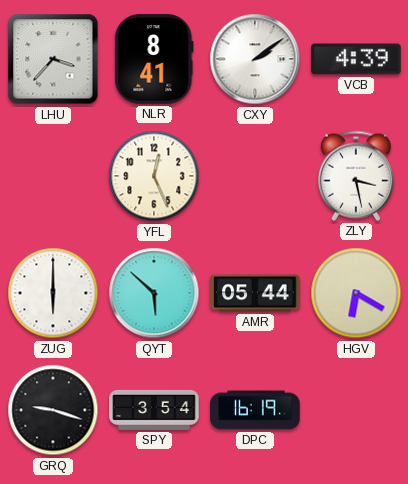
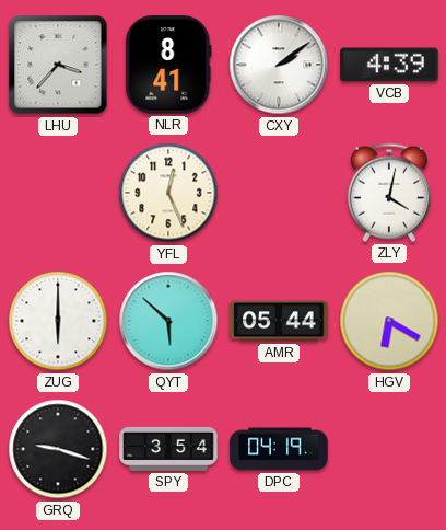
ZLY: 3:28 -> 4:02
DPC: 16:19 -> 04:19
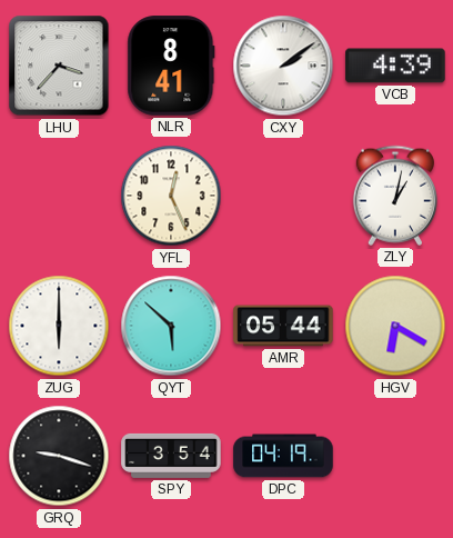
ZLY: 4:02 -> 1:02
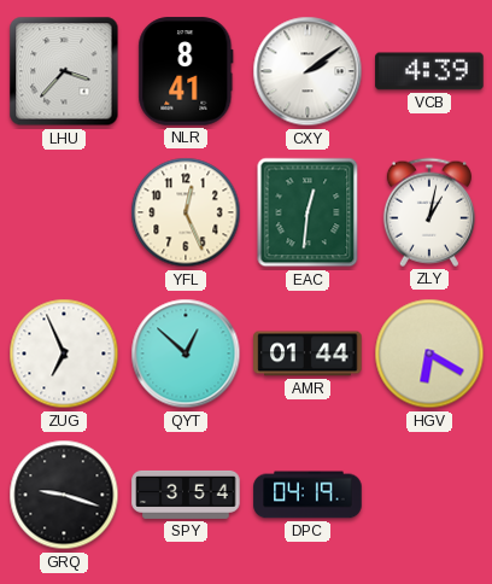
EAC: none -> 12:31
ZUG: 6:00 -> 6:56
QYT: 5:52 -> 12:52
AMR: 05:44 -> 01:44
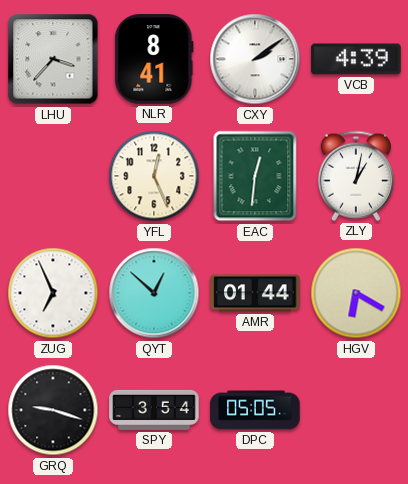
DPC: 04:19 -> 05:05
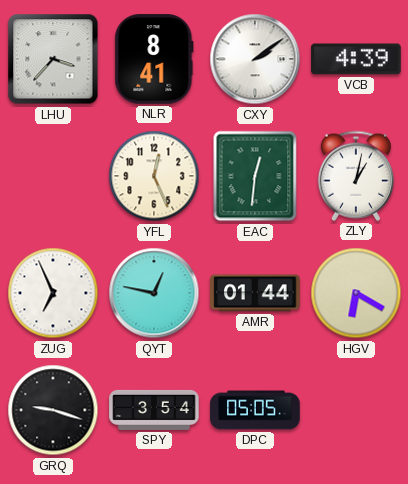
QYT: 12:52 -> 12:47
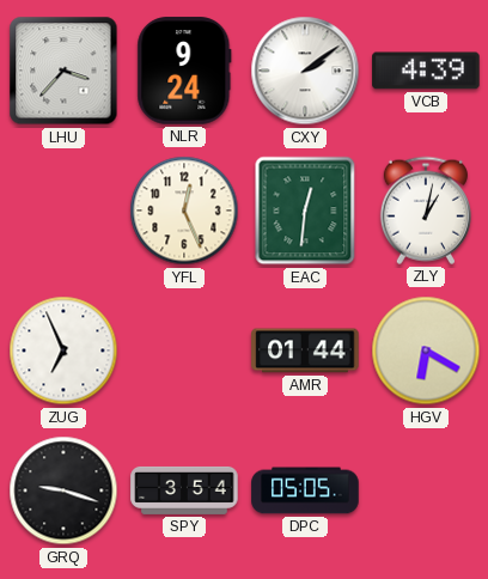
NLR: 8:41 -> 9:24
QYT: 12:47 -> none
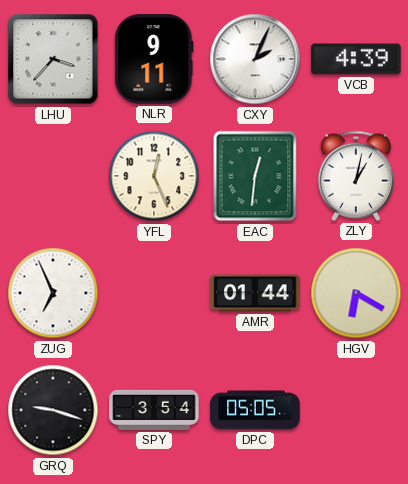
NLR: 9:24 -> 9:11
CXY: 2:09 -> 2:04
